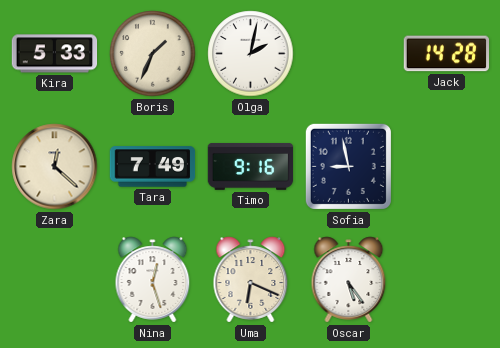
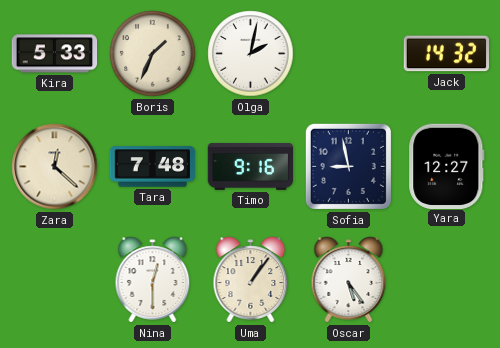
Jack: 14:28 -> 14:32
Tara: 7:49 -> 7:48
Yara: none -> 12:27
Nina: 12:27 -> 12:30
Uma: 6:19 -> 1:06
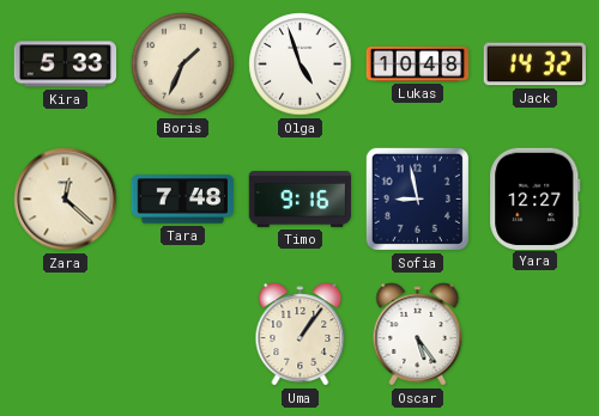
Olga: 2:02 -> 4:57
Lukas: none -> 10:48
Nina: 12:30 -> none
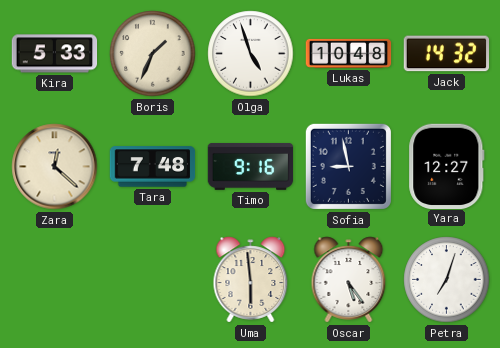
Uma: 1:06 -> 5:59
Petra: none -> 7:03
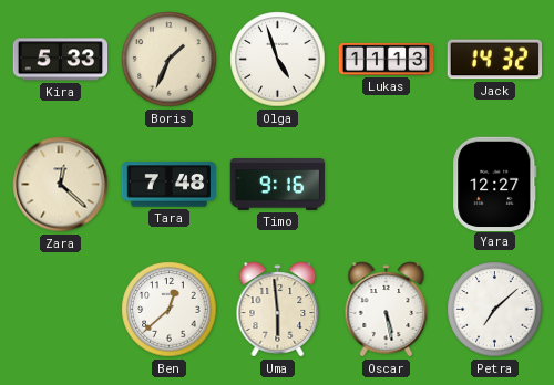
Lukas: 10:48 -> 11:13
Sofia: 8:58 -> none
Ben: none -> 12:38
Oscar: 5:24 -> 5:28
Petra: 7:03 -> 7:08
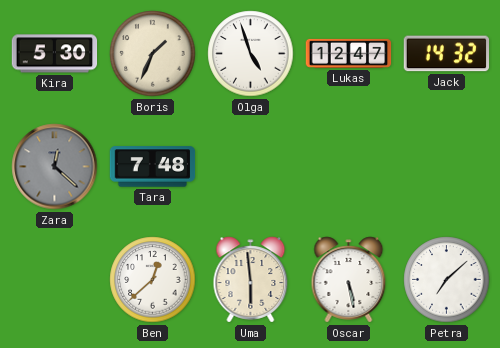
Kira: 5:33 -> 5:30
Lukas: 11:13 -> 12:47
Zara dial: cream -> grey
Timo: 9:16 -> none
Yara: 12:27 -> none
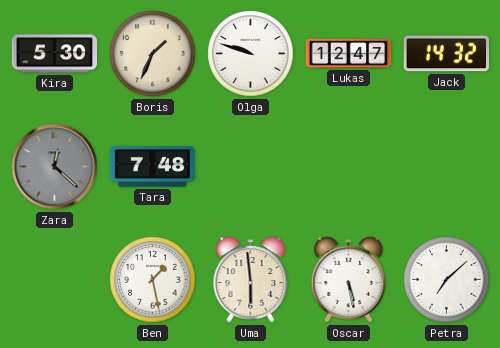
Olga: 4:57 -> 9:48
Ben: 12:38 -> 1:28
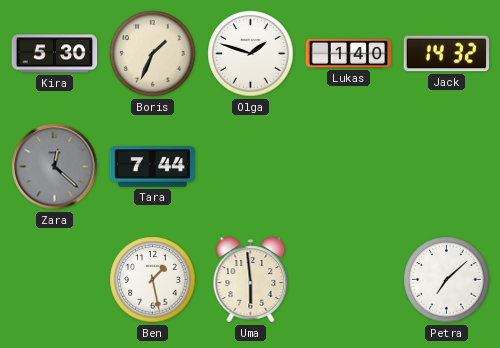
Olga: 9:48 -> 1:48
Lukas: 12:47 -> 1:40
Tara: 7:48 -> 7:44
Oscar: 5:28 -> none
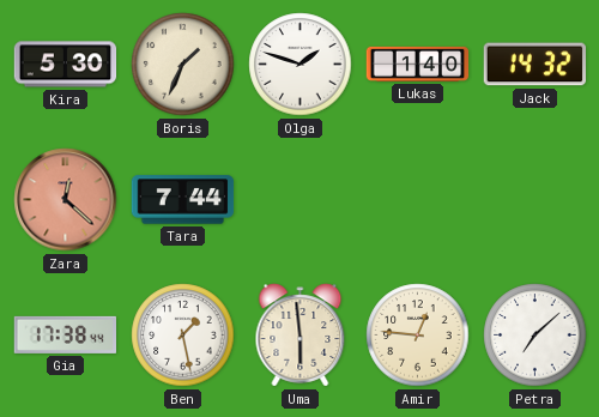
Zara dial: grey -> salmon
Gia: none -> 17:38
Amir: none -> 12:46
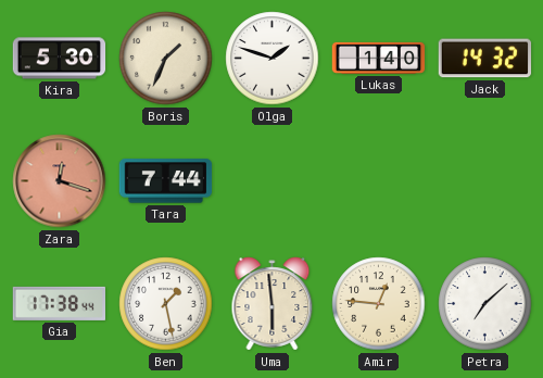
Zara: 12:22 -> 12:18
